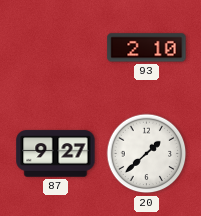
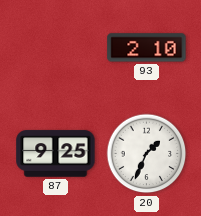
87: 9:27 -> 9:25
20: 1:38 -> 1:34
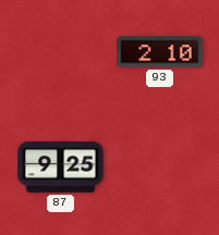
20: 1:34 -> none
